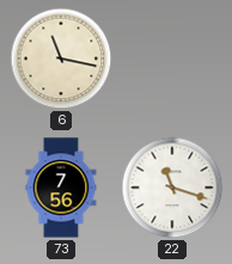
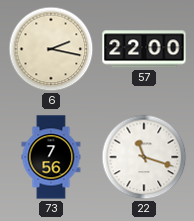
6: 11:17 -> 2:17
57: none -> 22:00
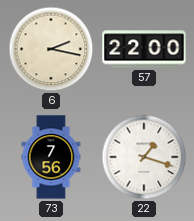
22: 11:18 -> 1:18
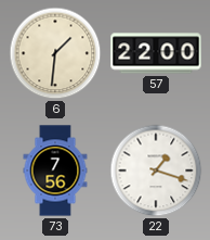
6: 2:17 -> 1:31
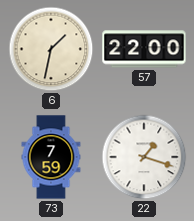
6: 1:31 -> 1:32
73: 7:56 -> 7:59
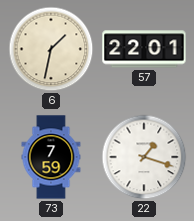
57: 22:00 -> 22:01
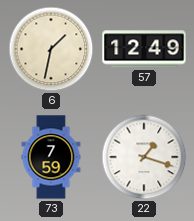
57: 22:01 -> 12:49
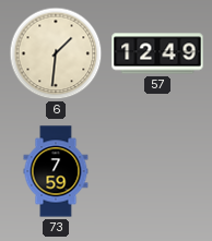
6: 1:32 -> 1:31
22: 1:18 -> none
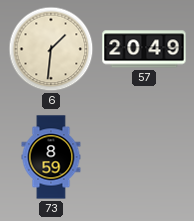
57: 12:49 -> 20:49
73: 7:59 -> 8:59
